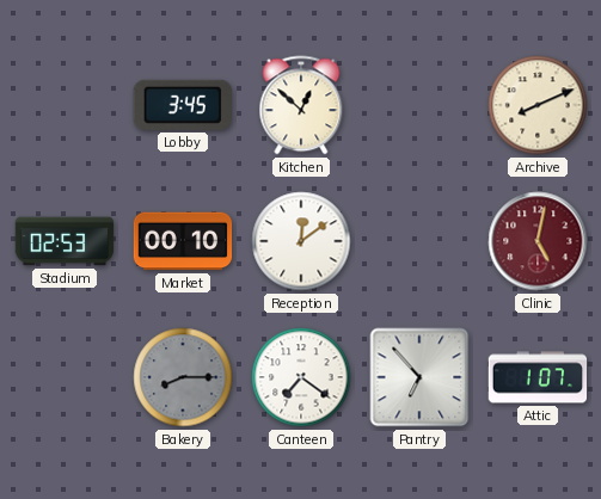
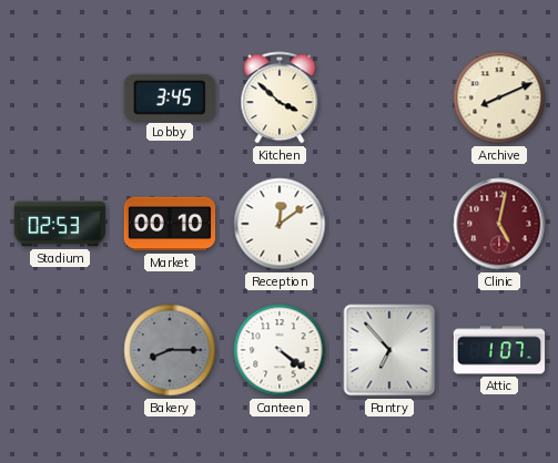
Kitchen: 12:52 -> 3:52
Canteen: 7:21 -> 4:21
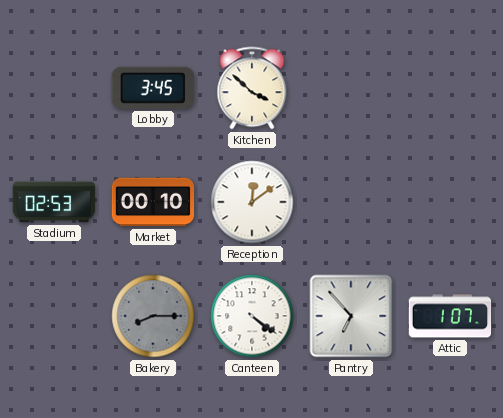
Archive: 8:11 -> none
Clinic: 5:02 -> none
